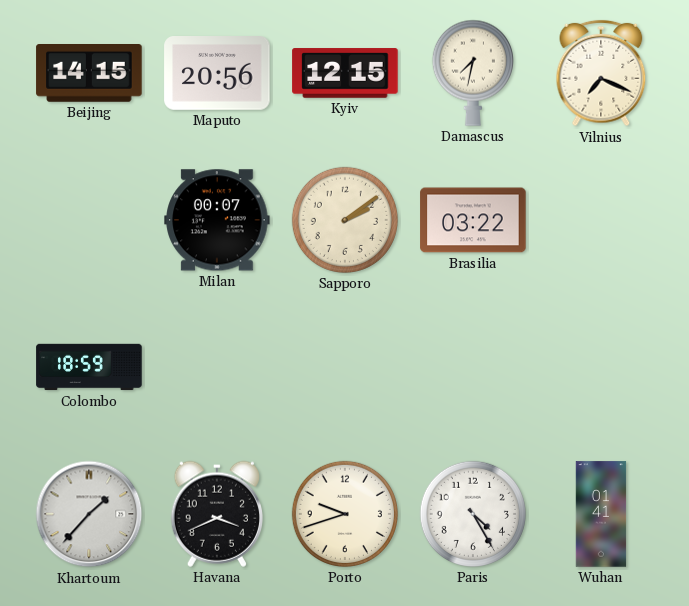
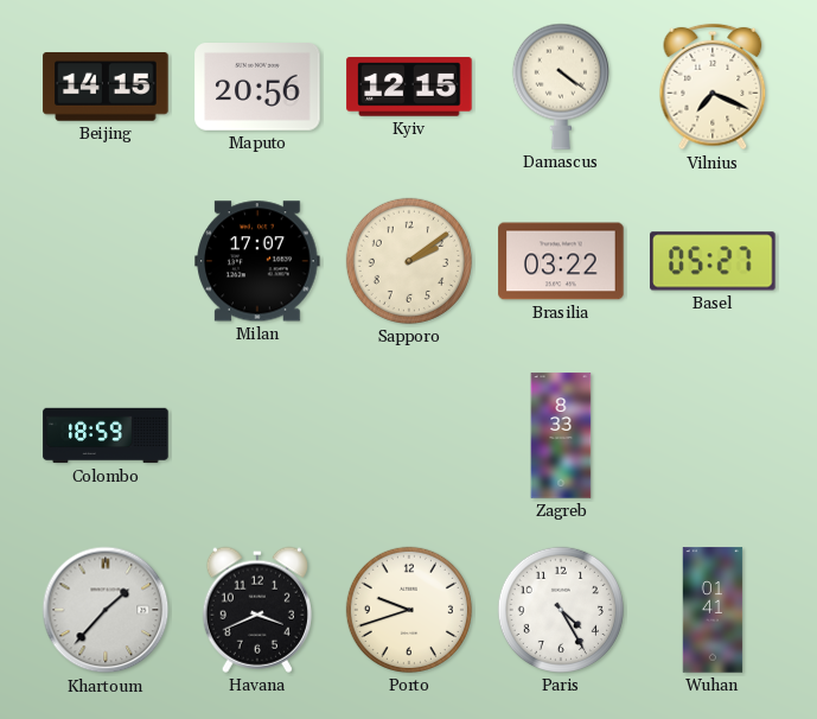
Damascus: 7:32 -> 4:21
Milan: 00:07 -> 17:07
Basel: none -> 05:27
Zagreb: none -> 8:33
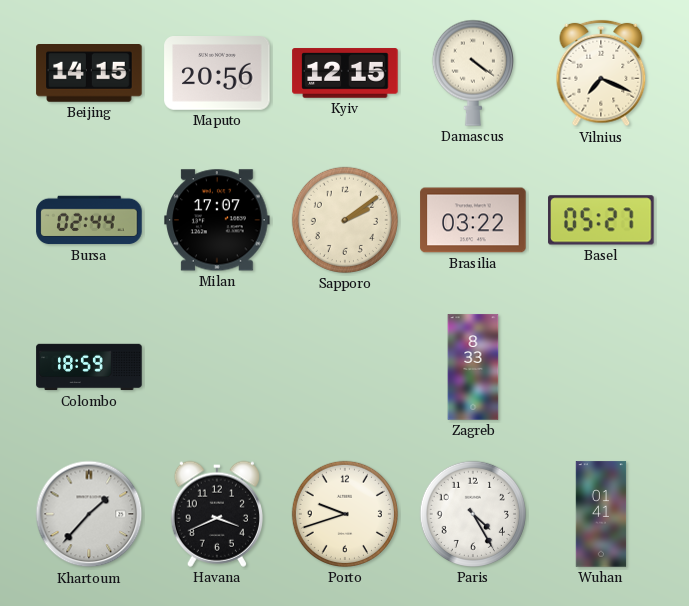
Bursa: none -> 02:44
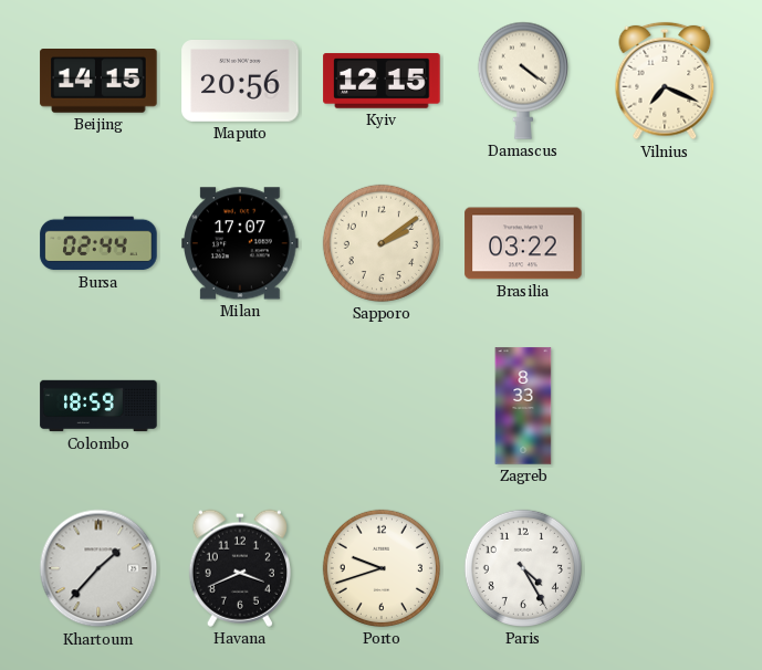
Basel: 05:27 -> none
Wuhan: 01:41 -> none
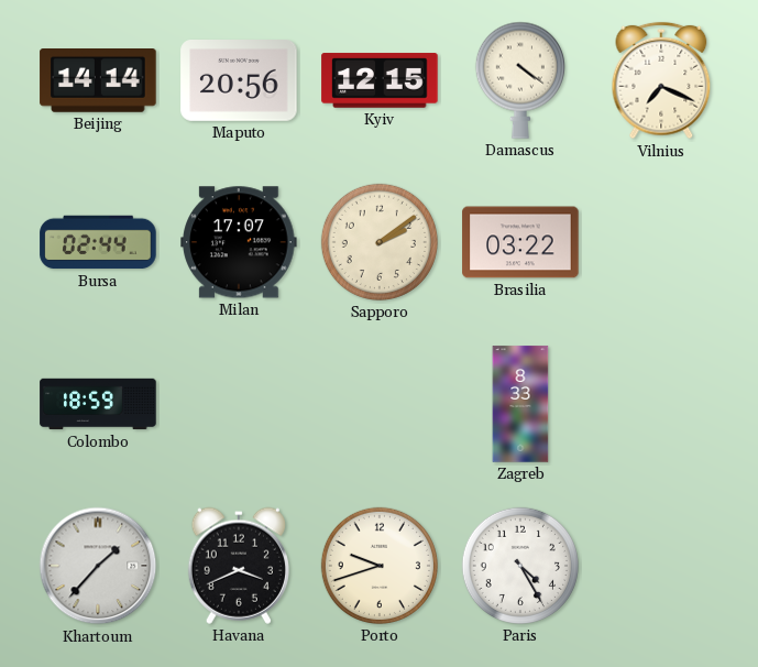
Beijing: 14:15 -> 14:14
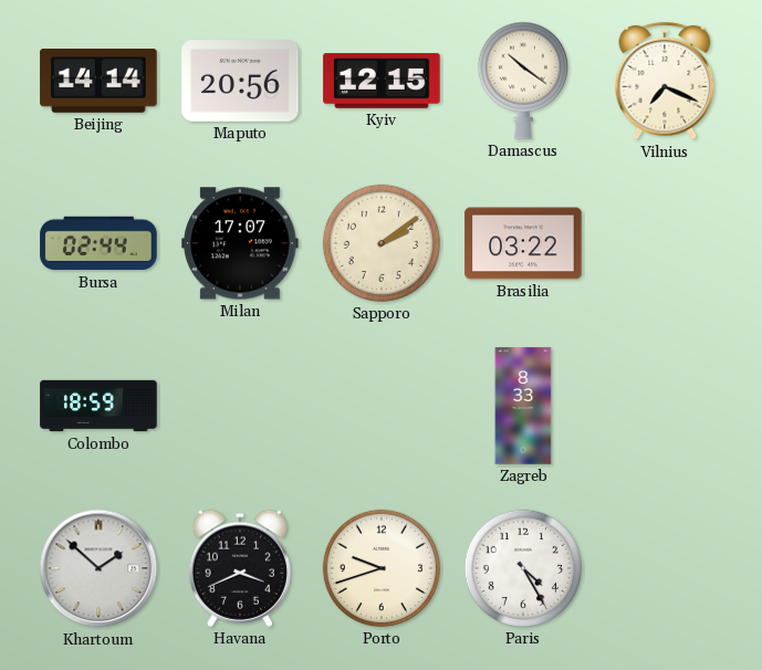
Damascus: 4:21 -> 10:21
Khartoum: 1:37 -> 1:52
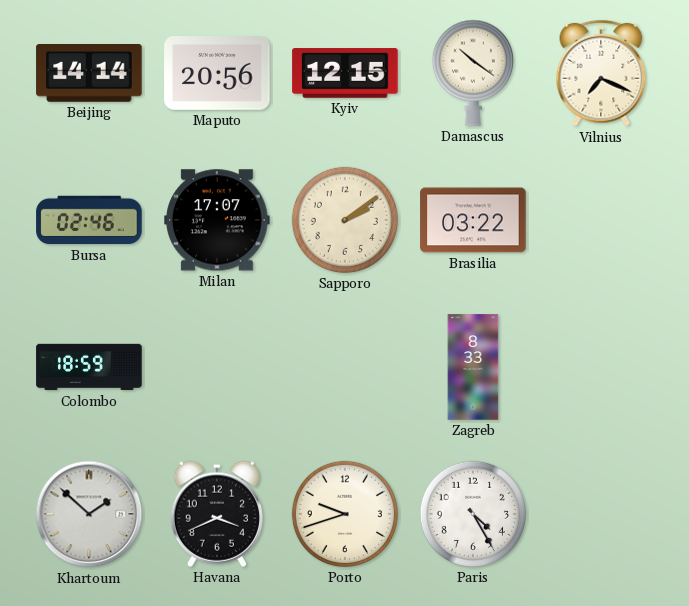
Bursa: 02:44 -> 02:46
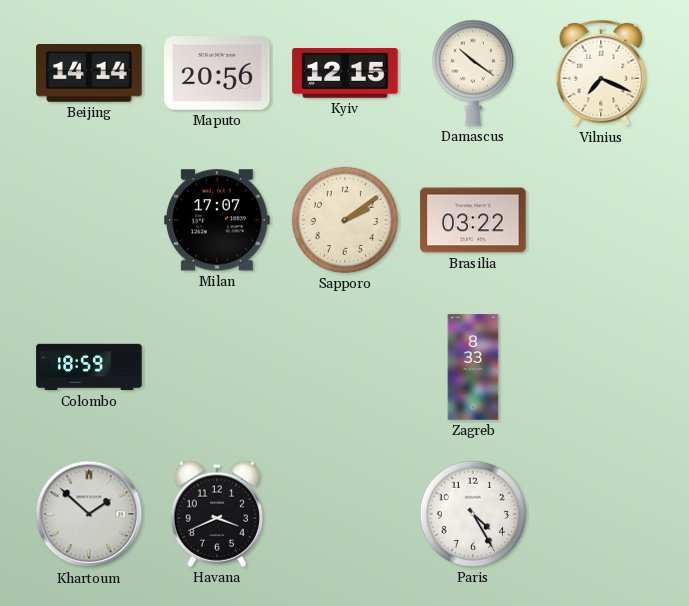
Bursa: 02:46 -> none
Porto: 9:42 -> none
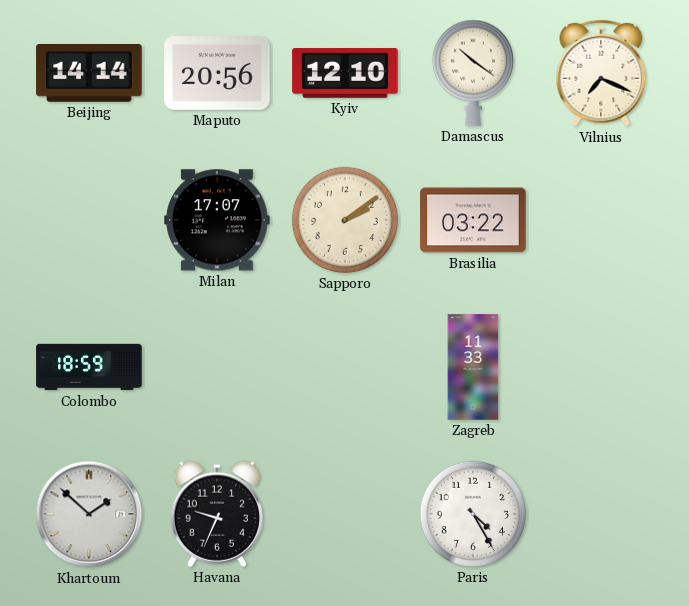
Kyiv: 12:15 -> 12:10
Zagreb: 8:33 -> 11:33
Havana: 3:41 -> 9:34
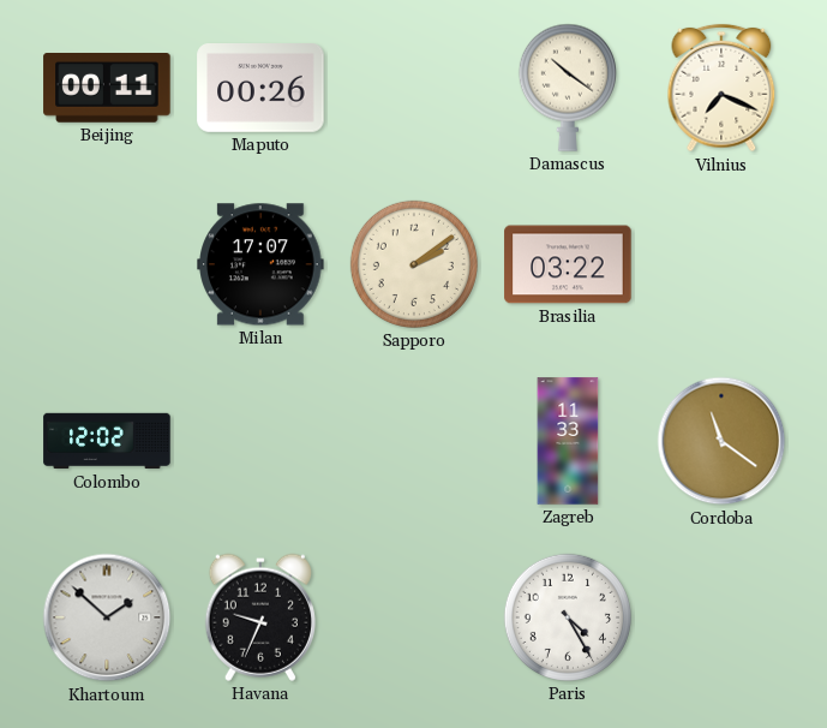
Beijing: 14:14 -> 00:11
Maputo: 20:56 -> 00:26
Kyiv: 12:10 -> none
Colombo: 18:59 -> 12:02
Cordoba: none -> 11:21
